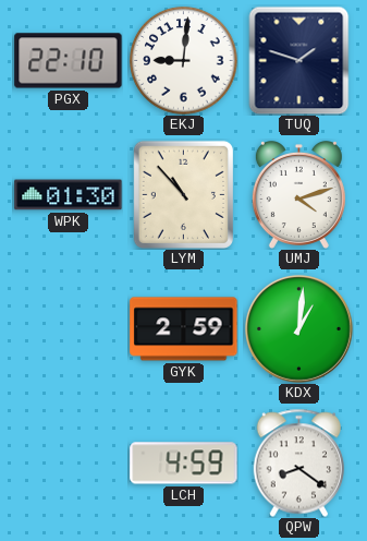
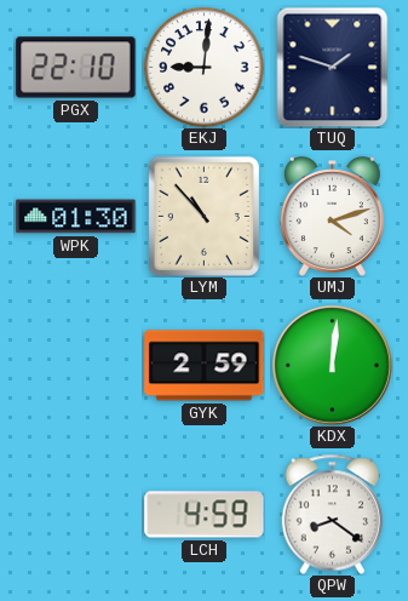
KDX: 1:01 -> 12:01
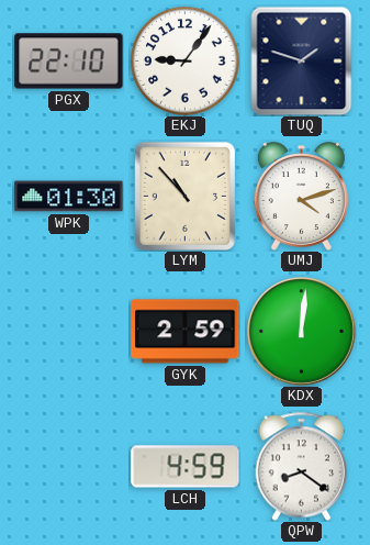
EKJ: 9:01 -> 9:06
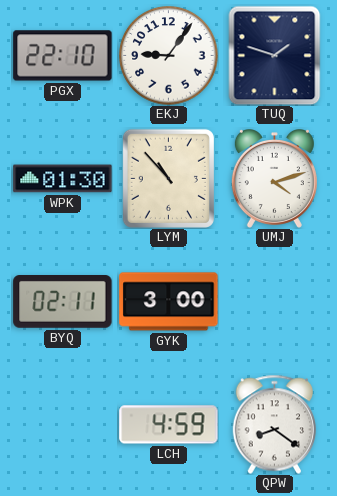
BYQ: none -> 02:11
GYK: 2:59 -> 3:00
KDX: 12:01 -> none
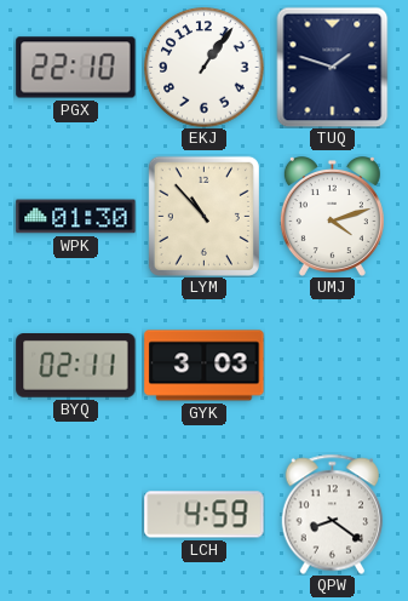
EKJ: 9:06 -> 1:06
GYK: 3:00 -> 3:03
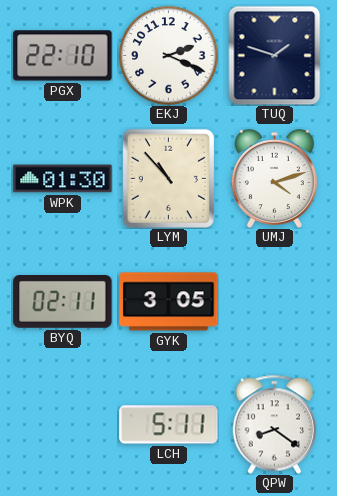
EKJ: 1:06 -> 2:19
GYK: 3:03 -> 3:05
LCH: 4:59 -> 5:11
